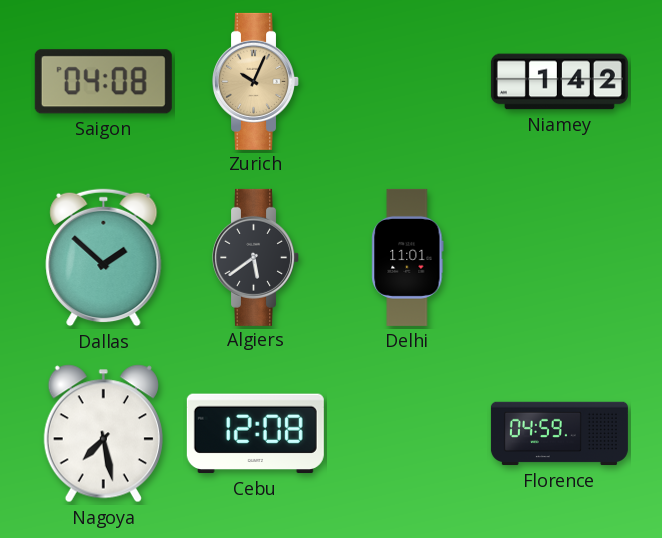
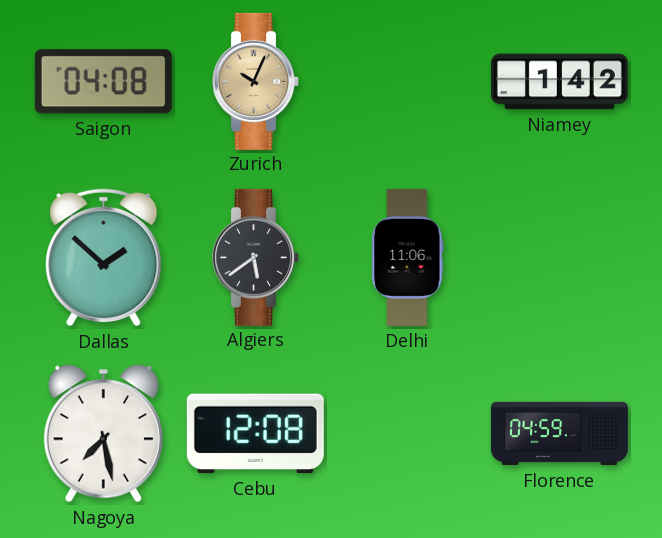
Delhi: 11:01 -> 11:06
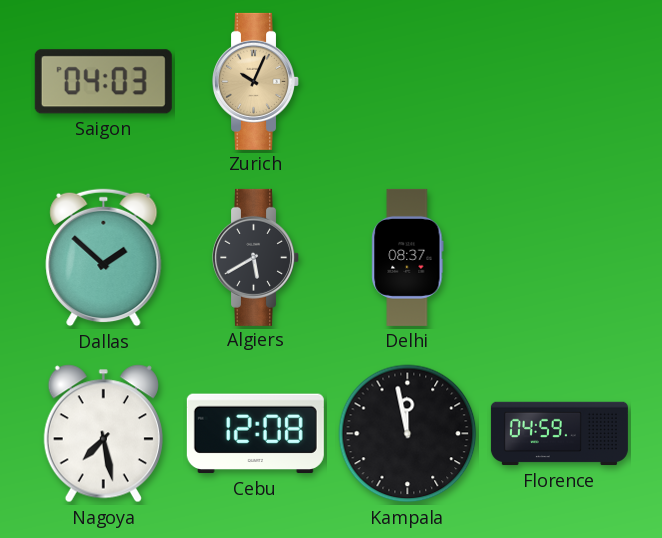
Saigon: 04:08 -> 04:03
Niamey: 1:42 -> none
Algiers: 5:39 -> 5:40
Delhi: 11:06 -> 08:37
Kampala: none -> 11:58
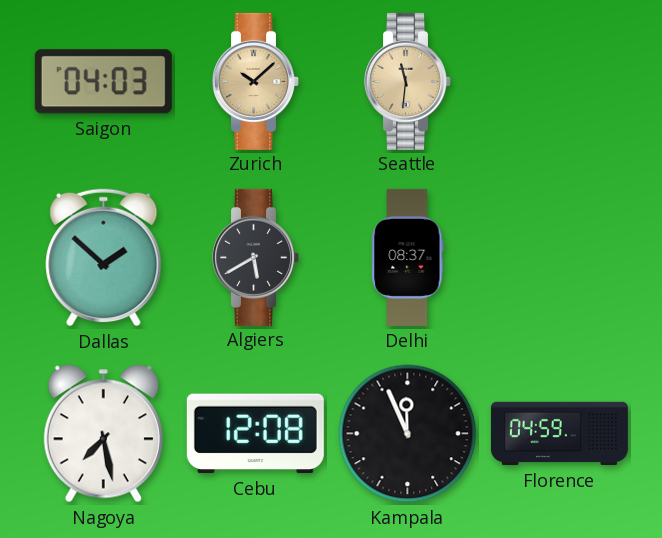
Zurich: 10:04 -> 10:08
Seattle: none -> 11:31
Kampala: 11:58 -> 11:56
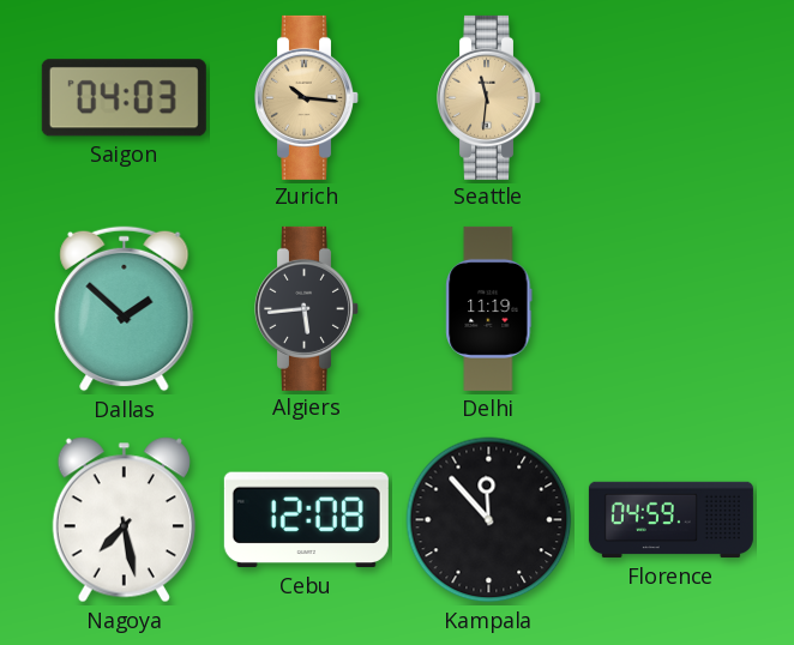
Zurich: 10:08 -> 10:16
Algiers: 5:40 -> 5:44
Delhi: 08:37 -> 11:19
Kampala: 11:56 -> 11:53
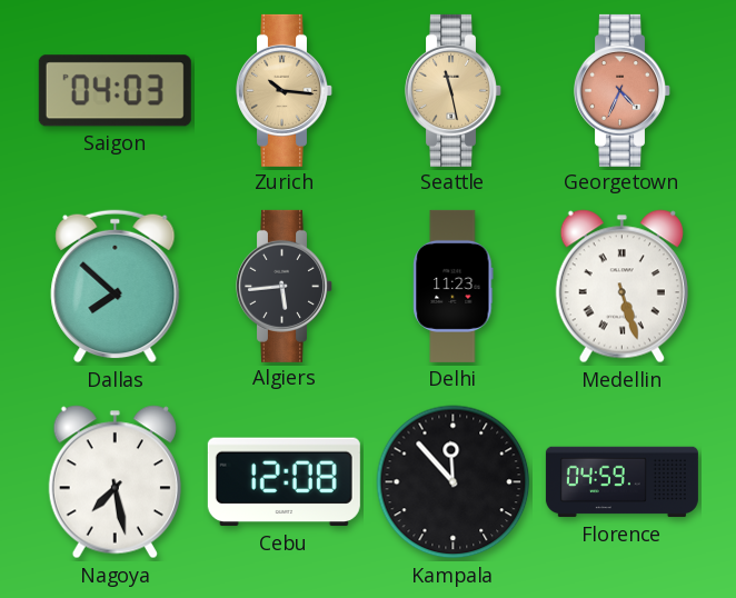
Seattle: 11:31 -> 11:28
Georgetown: none -> 4:34
Dallas: 1:52 -> 7:52
Delhi: 11:19 -> 11:23
Medellin: none -> 5:27
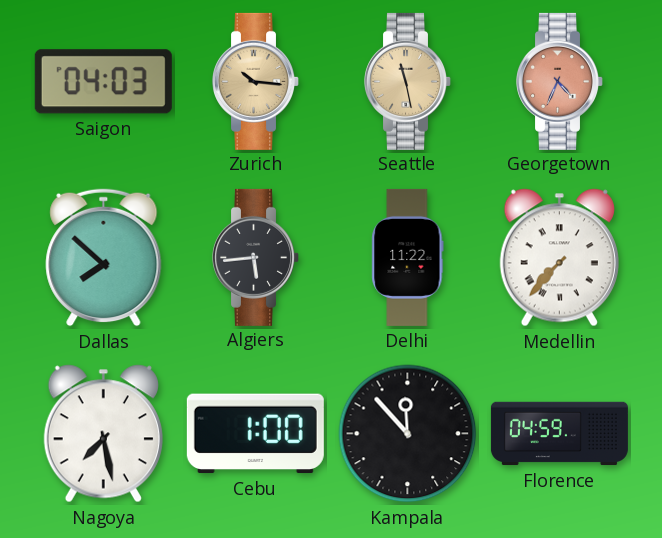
Delhi: 11:23 -> 11:22
Medellin: 5:27 -> 7:37
Cebu: 12:08 -> 1:00
